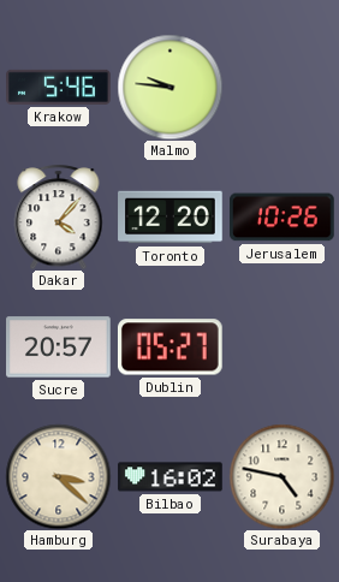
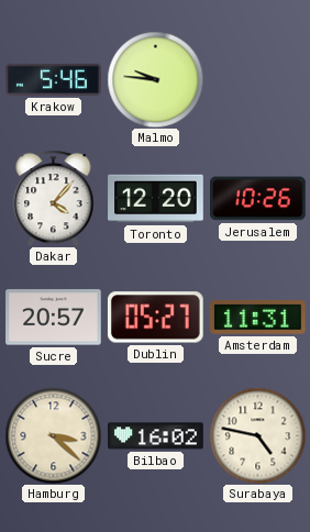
Amsterdam: none -> 11:31
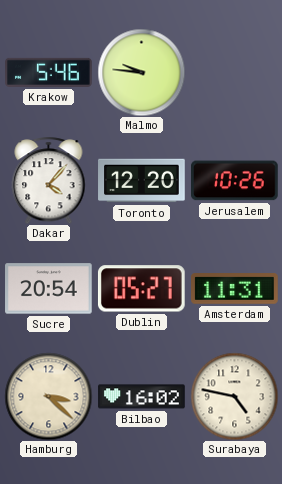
Sucre: 20:57 -> 20:54
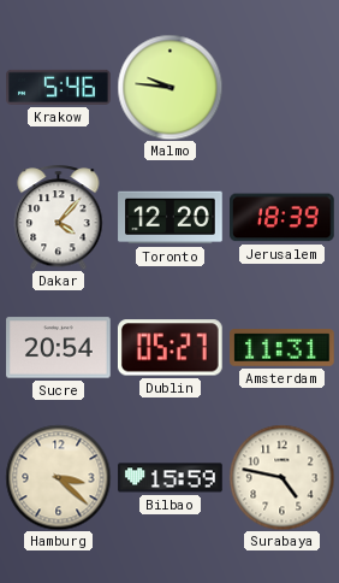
Jerusalem: 10:26 -> 18:39
Bilbao: 16:02 -> 15:59
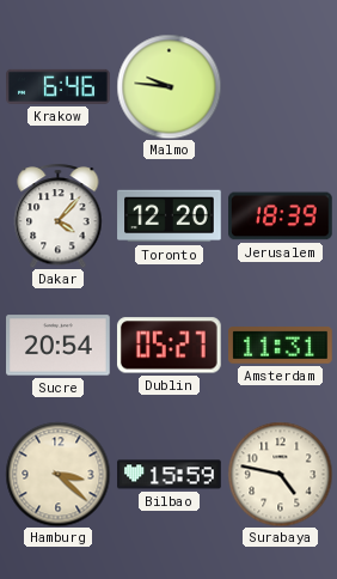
Krakow: 5:46 -> 6:46
